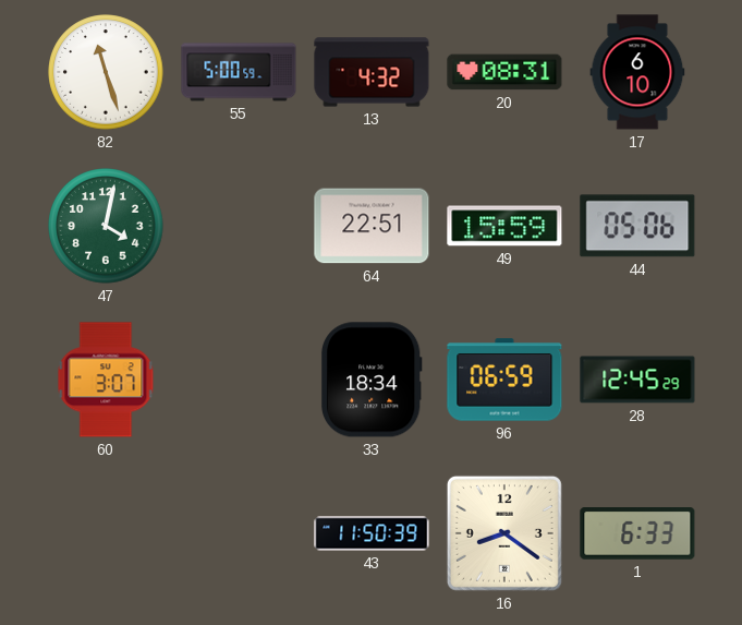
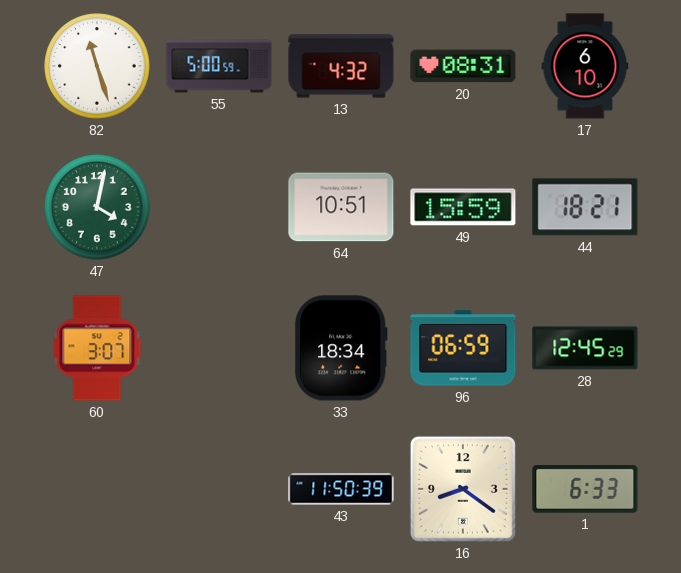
64: 22:51 -> 10:51
44: 05:06 -> 18:21
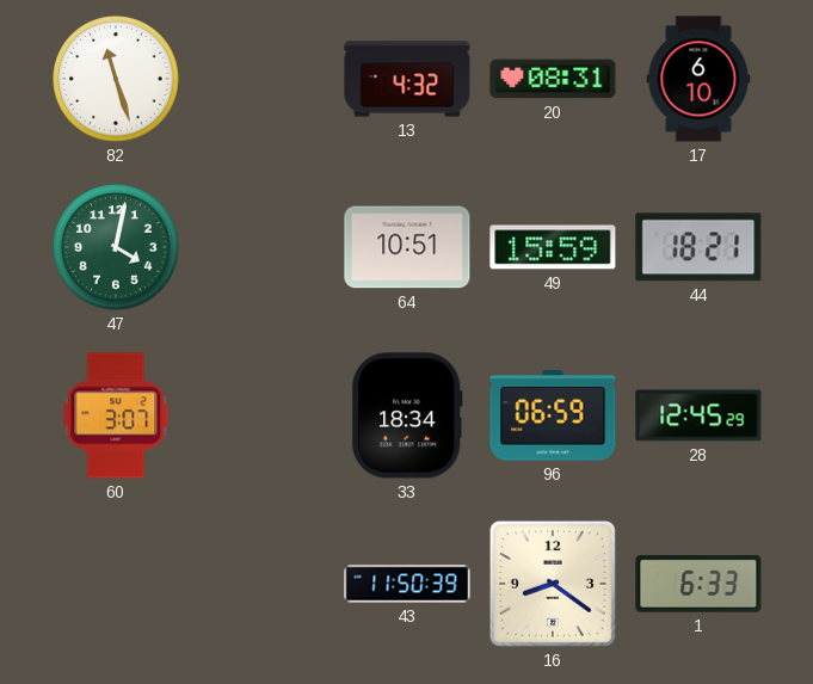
55: 5:00 -> none
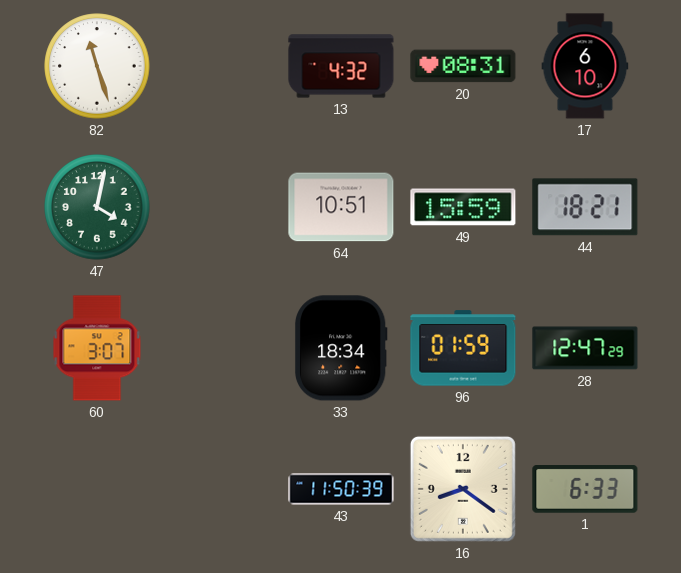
96: 06:59 -> 01:59
28: 12:45 -> 12:47
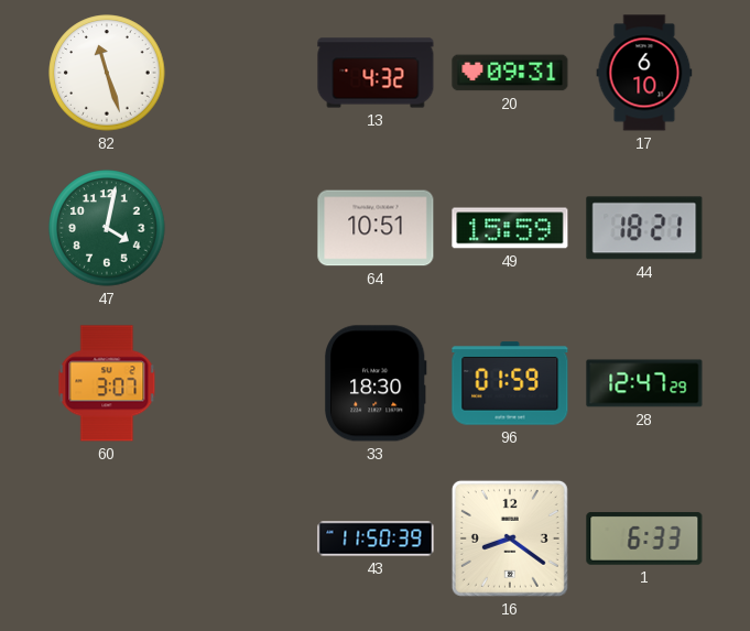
20: 08:31 -> 09:31
33: 18:34 -> 18:30
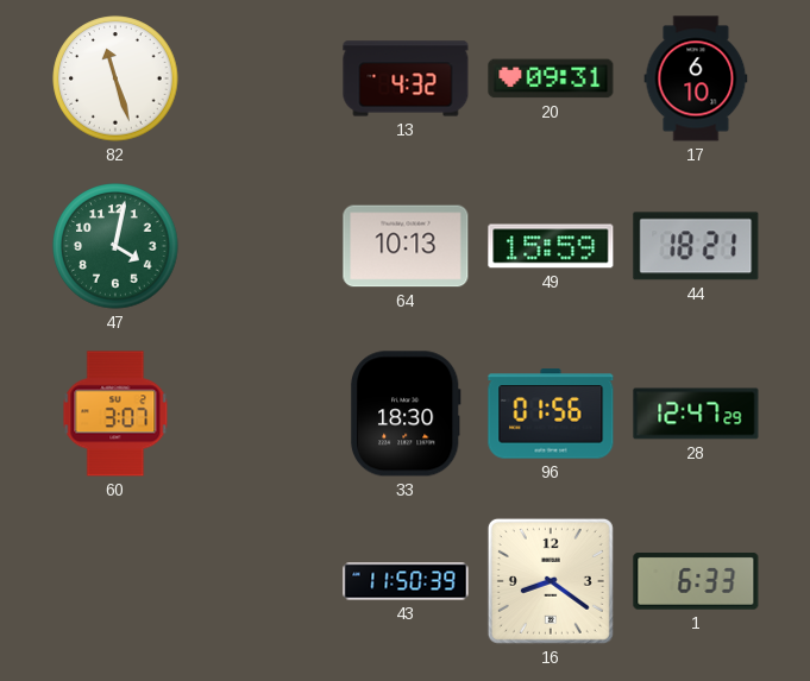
64: 10:51 -> 10:13
96: 01:59 -> 01:56
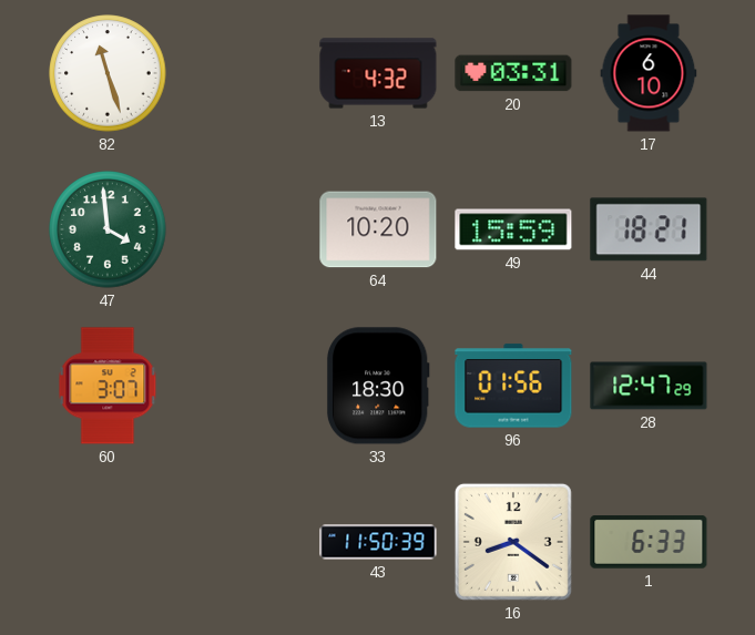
20: 09:31 -> 03:31
47: 4:02 -> 3:59
64: 10:13 -> 10:20
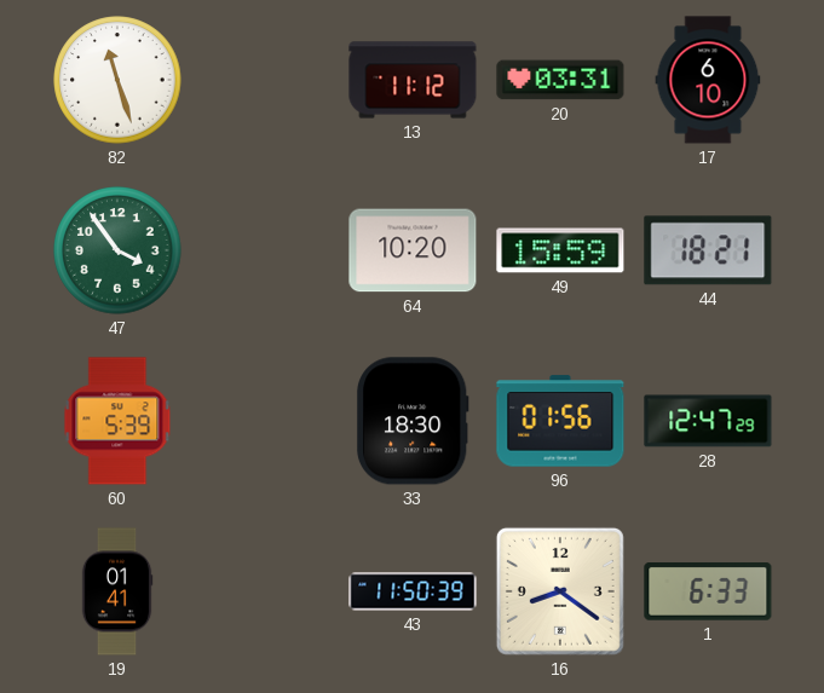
13: 4:32 -> 11:12
47: 3:59 -> 3:54
60: 3:07 -> 5:39
19: none -> 01:41
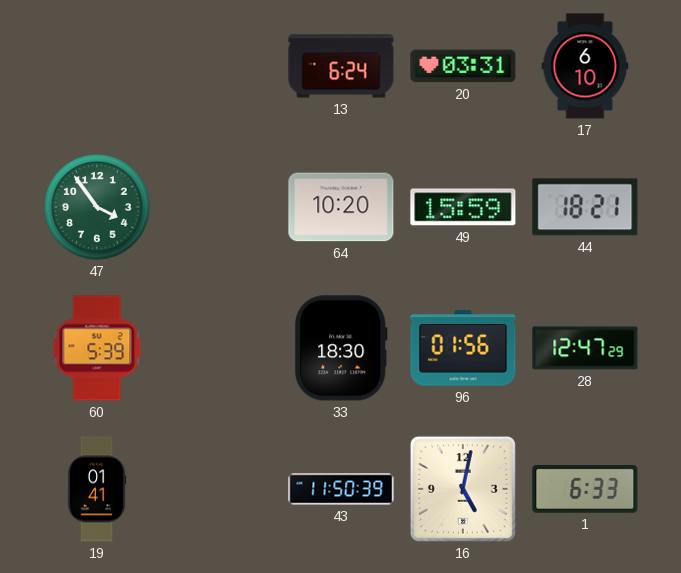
82: 11:27 -> none
13: 11:12 -> 6:24
16: 8:21 -> 5:02
